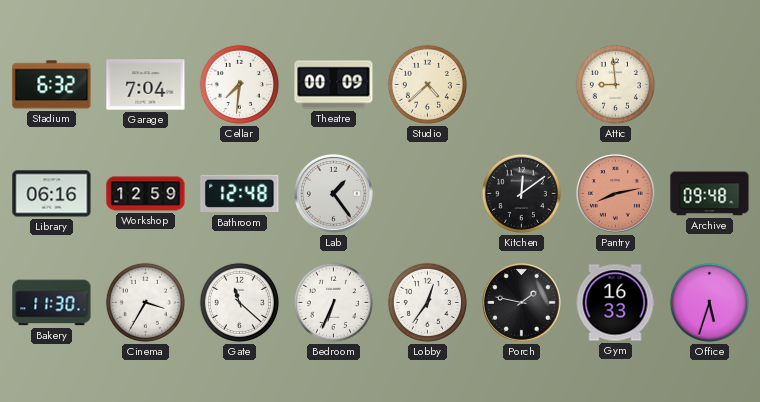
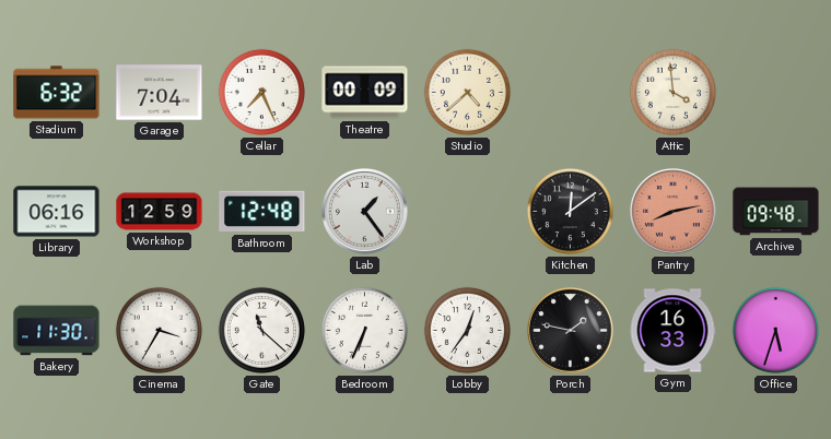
Cellar: 7:31 -> 7:26
Attic: 8:59 -> 3:59
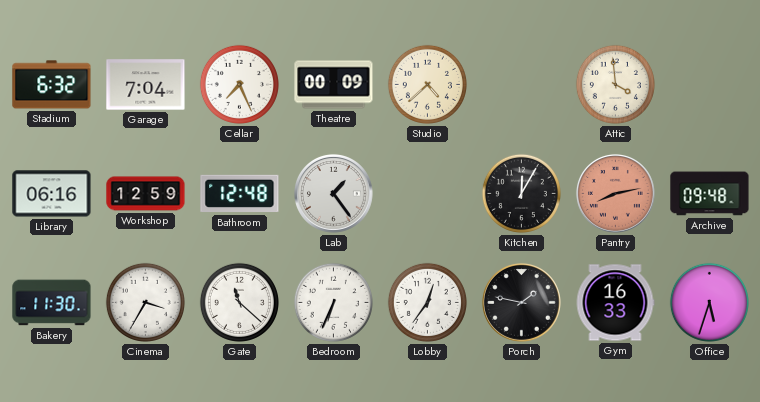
Kitchen: 12:09 -> 12:05
